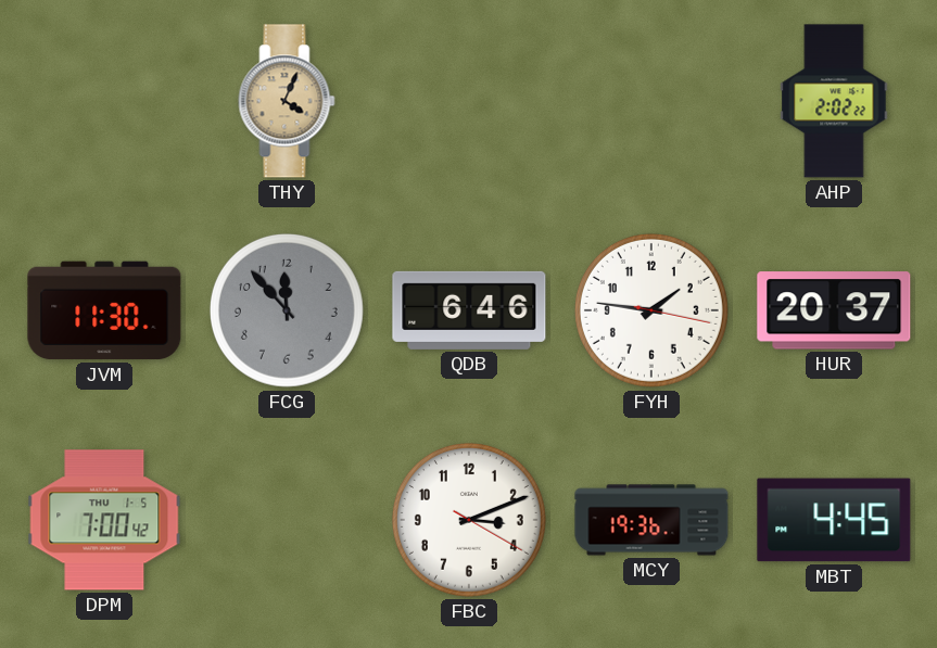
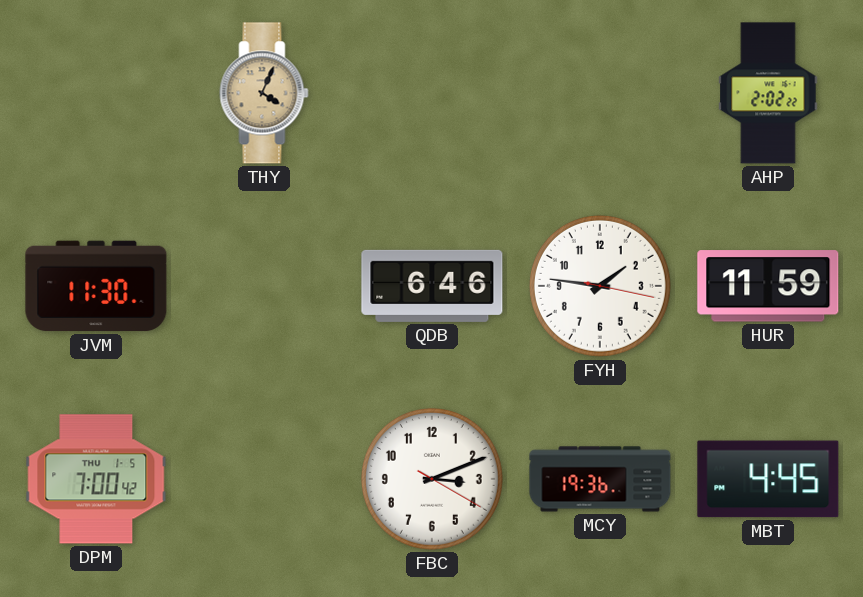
FCG: 11:53 -> none
HUR: 20:37 -> 11:59
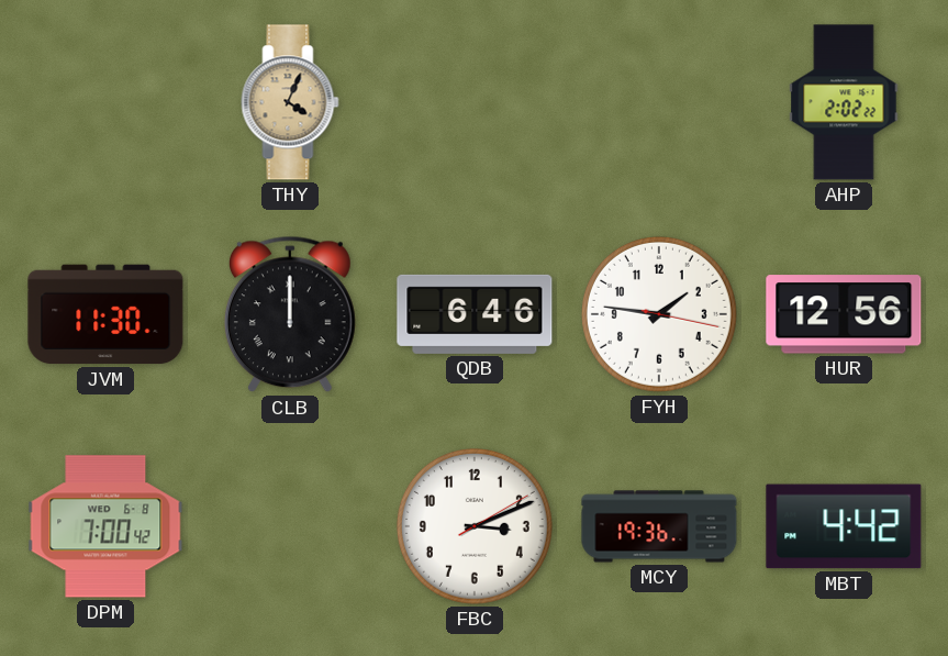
CLB: none -> 12:00
HUR: 11:59 -> 12:56
DPM date: THU 1-5 -> WED 6-8
FBC: 3:11:20 -> 3:11:10
MBT: 4:45 -> 4:42
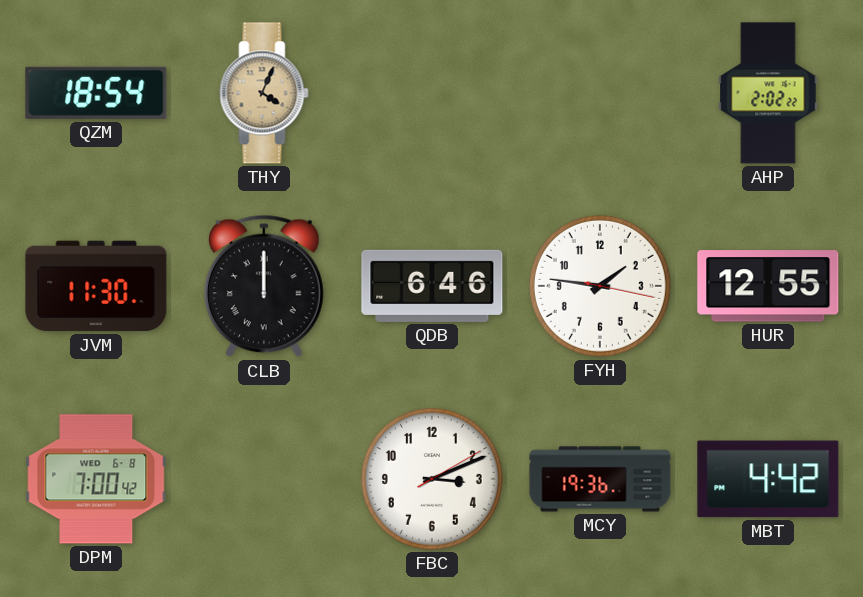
QZM: none -> 18:54
HUR: 12:56 -> 12:55
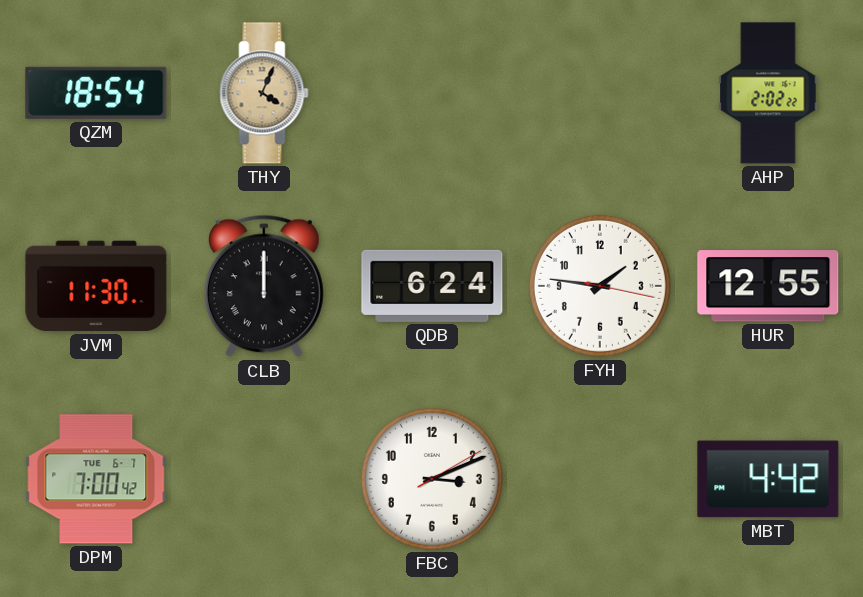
QDB: 6:46 -> 6:24
DPM date: WED 6-8 -> TUE 6-7
MCY: 19:36 -> none
